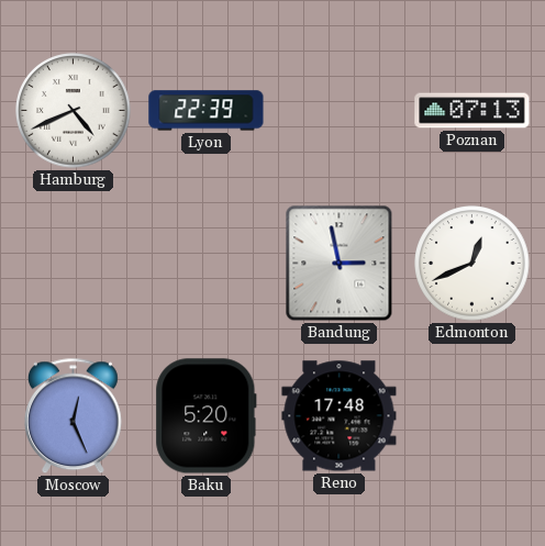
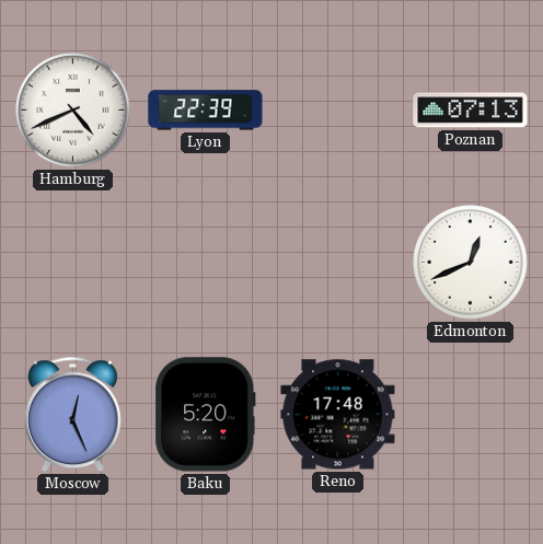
Bandung: 2:58 -> none
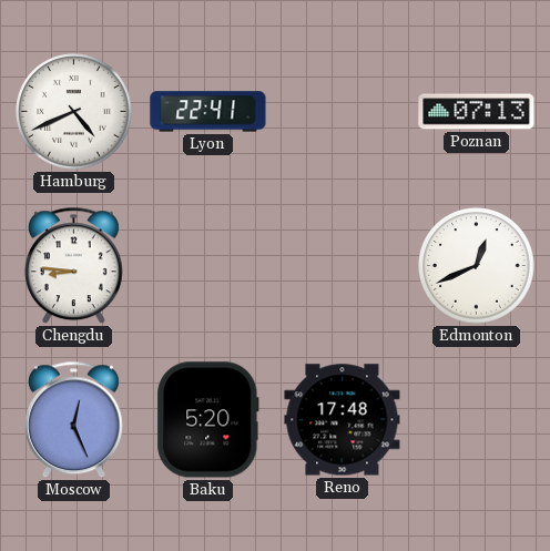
Lyon: 22:39 -> 22:41
Chengdu: none -> 8:46
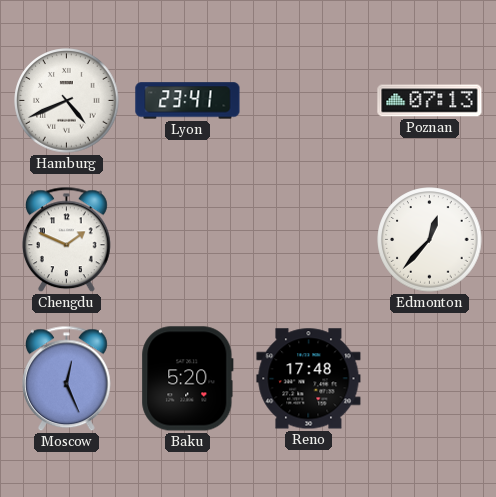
Lyon: 22:41 -> 23:41
Chengdu: 8:46 -> 1:49
Edmonton: 12:41 -> 12:37
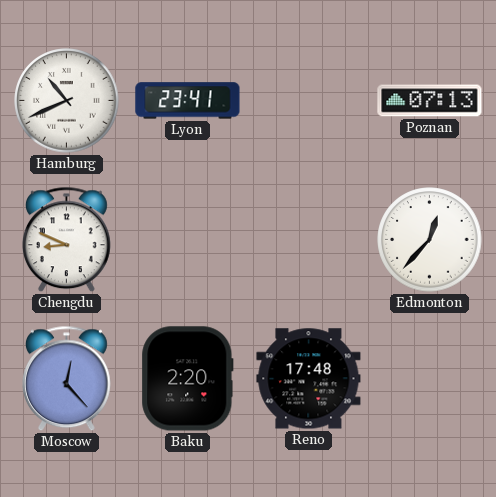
Hamburg: 4:41 -> 10:41
Chengdu: 1:49 -> 8:49
Moscow: 12:26 -> 12:23
Baku: 5:20 -> 2:20
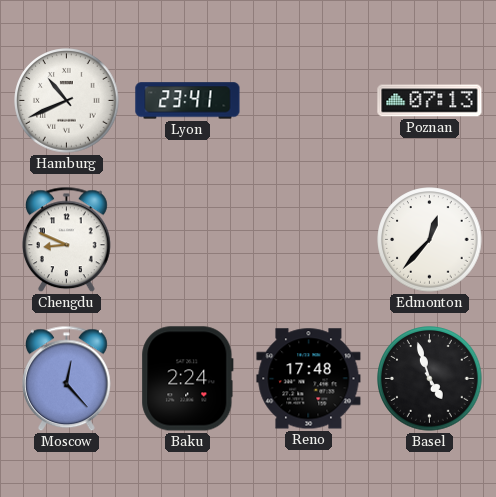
Baku: 2:20 -> 2:24
Basel: none -> 4:57
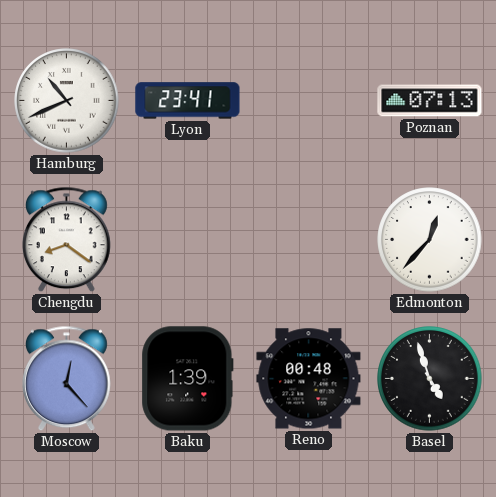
Chengdu: 8:49 -> 8:21
Baku: 2:24 -> 1:39
Reno: 17:48 -> 00:48
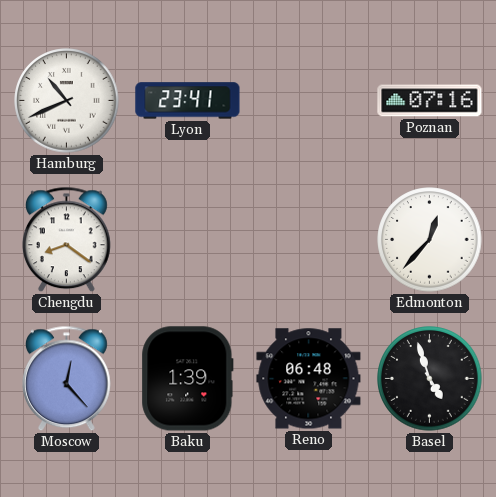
Poznan: 07:13 -> 07:16
Reno: 00:48 -> 06:48
